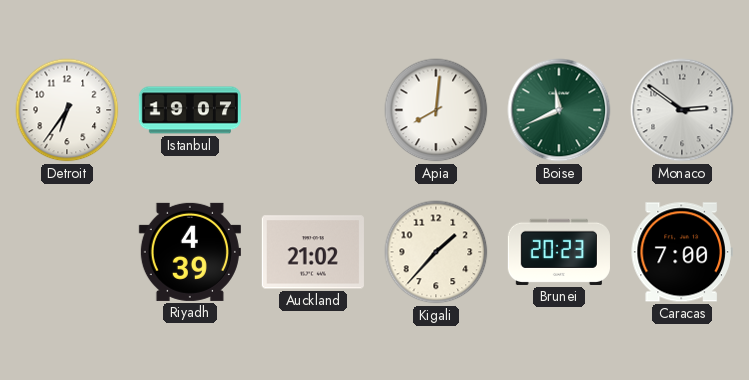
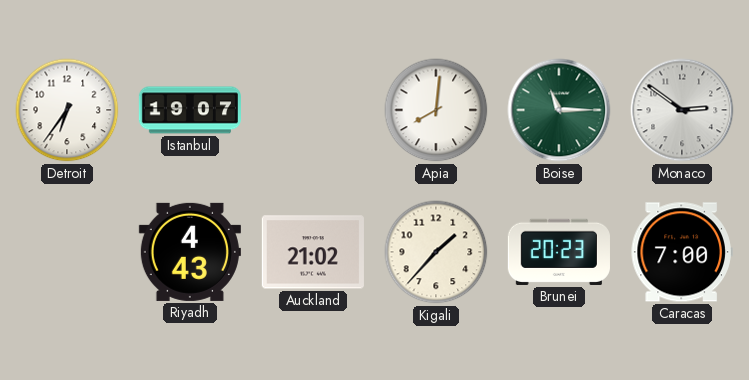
Boise: 11:41 -> 11:15
Riyadh: 4:39 -> 4:43
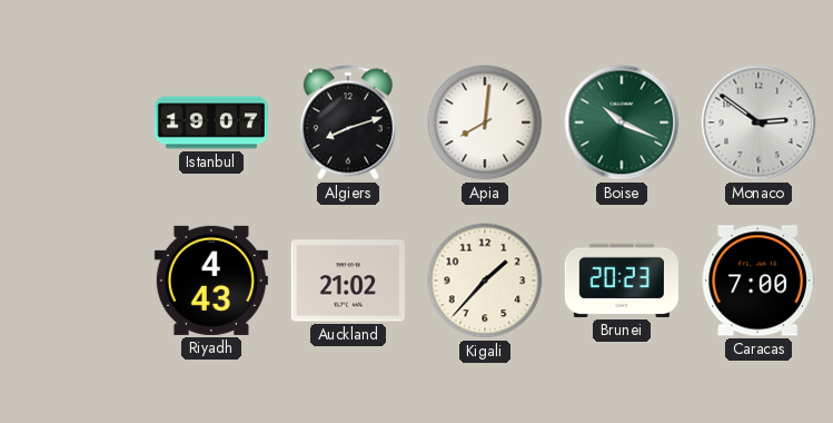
Detroit: 6:36 -> none
Algiers: none -> 8:12
Boise: 11:15 -> 10:19
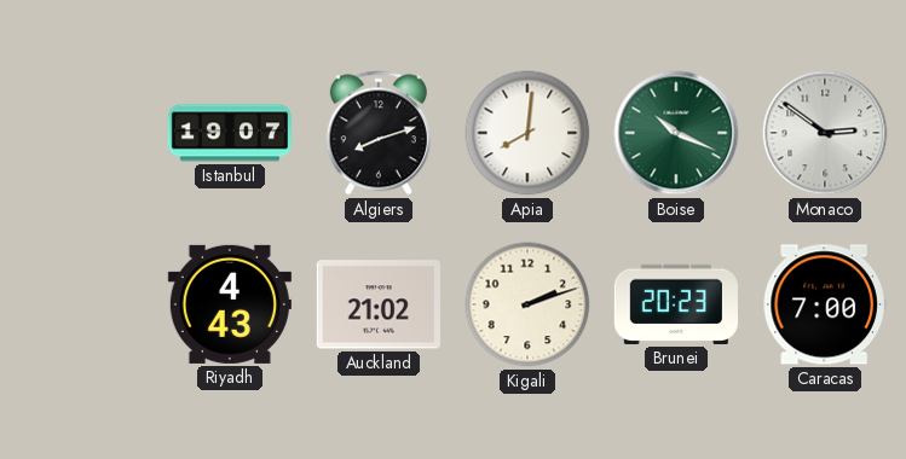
Kigali: 1:37 -> 2:12
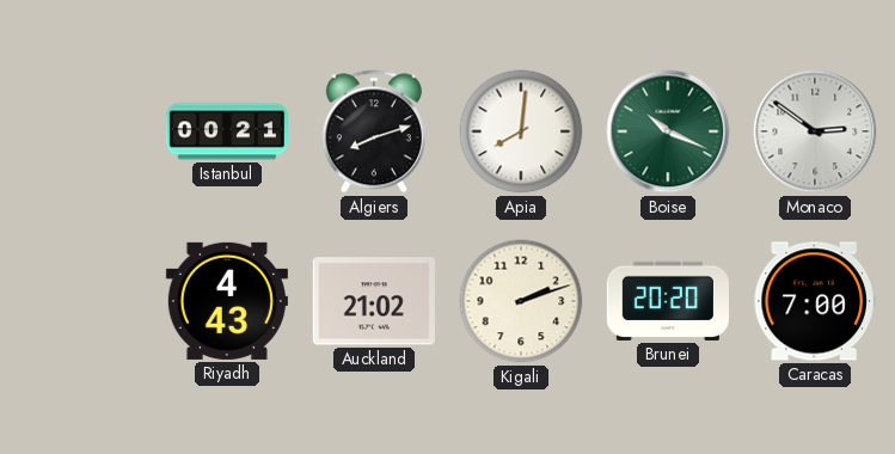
Istanbul: 19:07 -> 00:21
Brunei: 20:23 -> 20:20
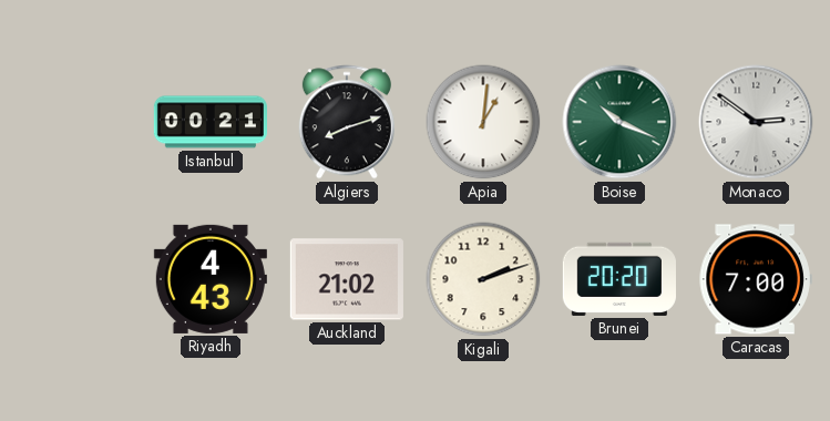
Apia: 8:01 -> 1:01
